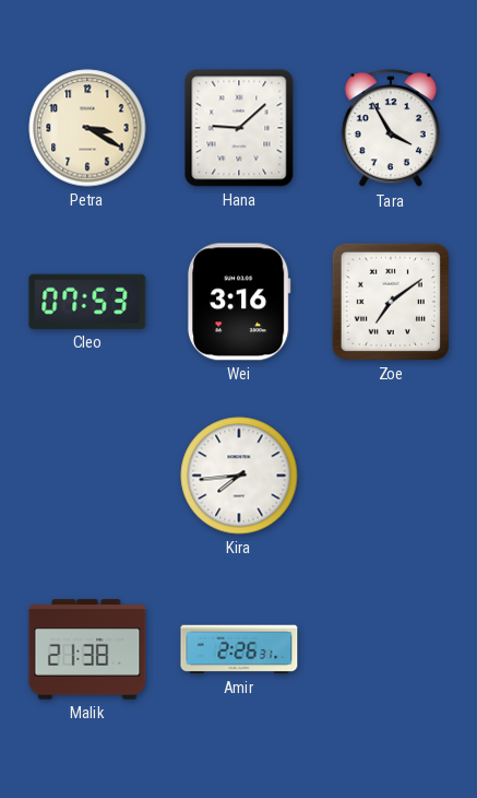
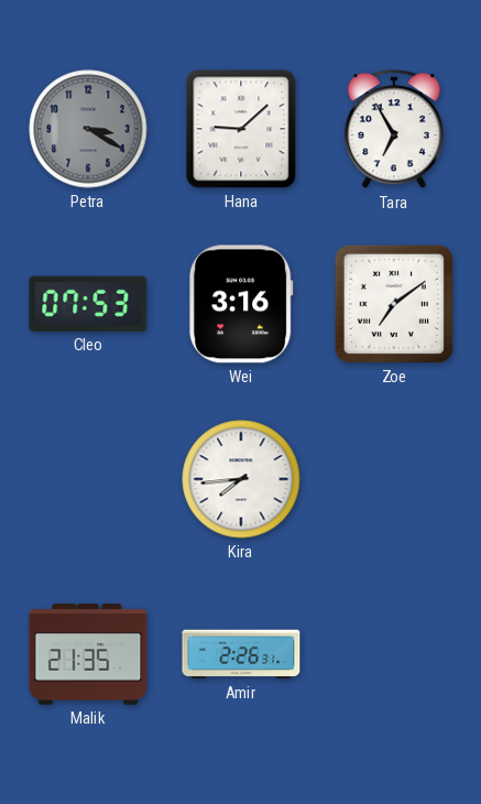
Petra dial: cream -> grey
Tara: 3:55 -> 6:55
Malik: 21:38 -> 21:35
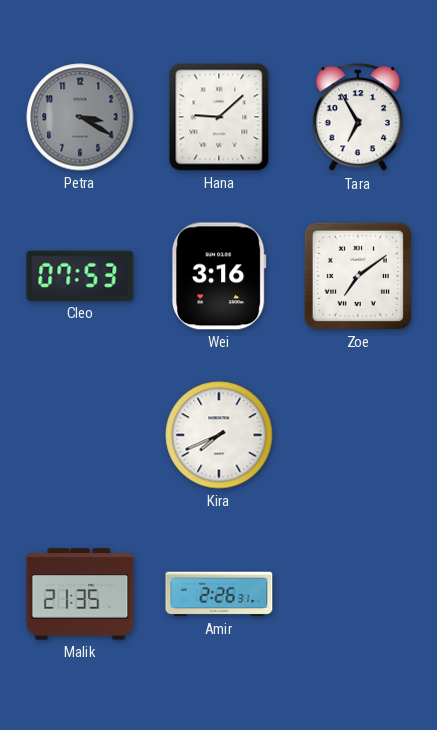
Kira: 7:44 -> 7:41
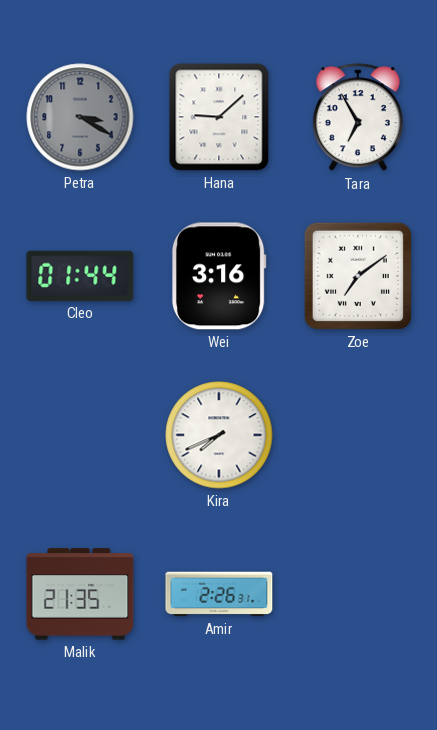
Cleo: 07:53 -> 01:44
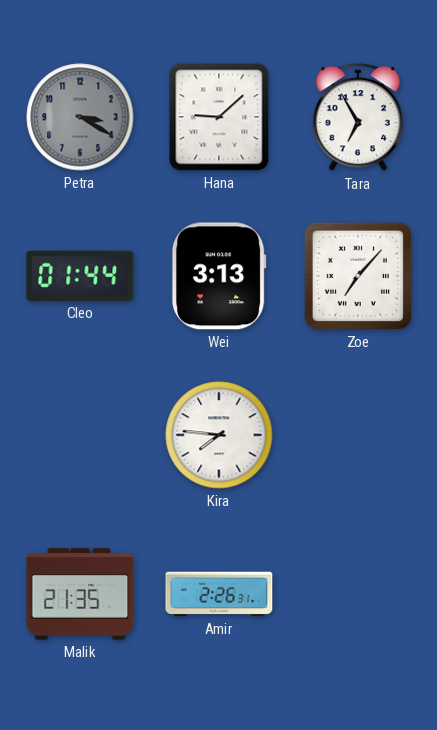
Wei: 3:16 -> 3:13
Zoe: 7:09 -> 7:07
Kira: 7:41 -> 7:46
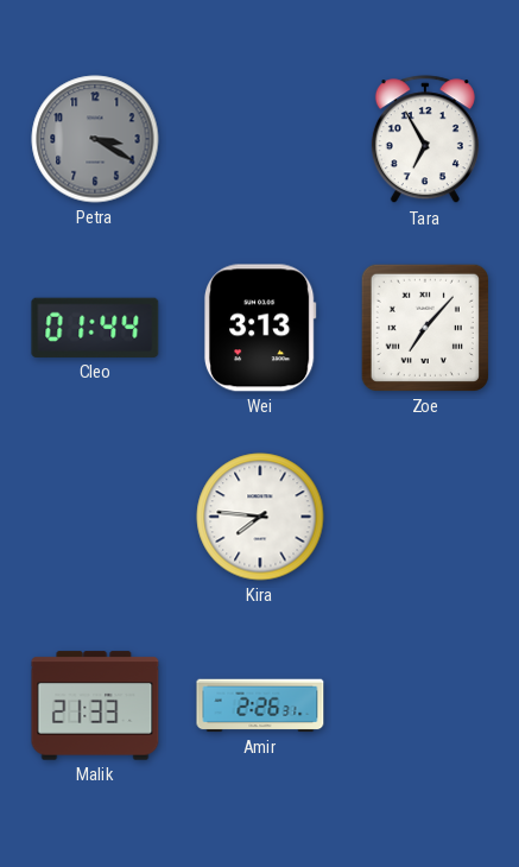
Hana: 9:08 -> none
Malik: 21:35 -> 21:33
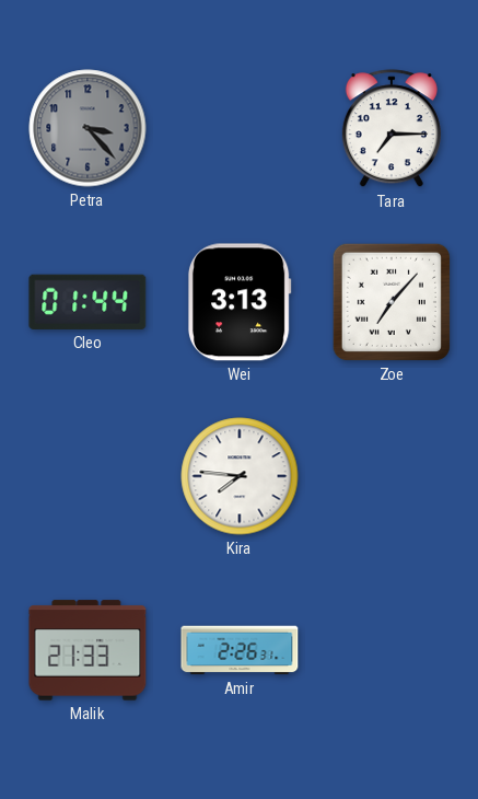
Petra: 3:20 -> 3:23
Tara: 6:55 -> 7:15
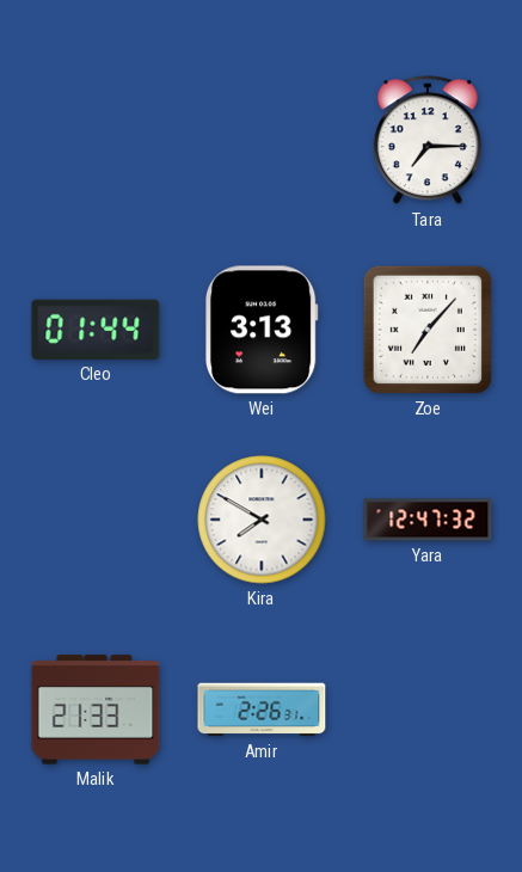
Petra: 3:23 -> none
Kira: 7:46 -> 7:50
Yara: none -> 12:47
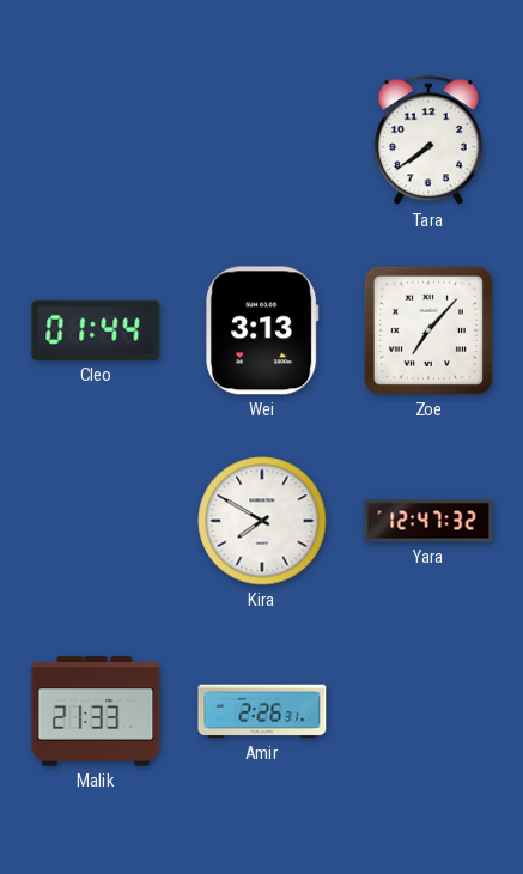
Tara: 7:15 -> 7:39
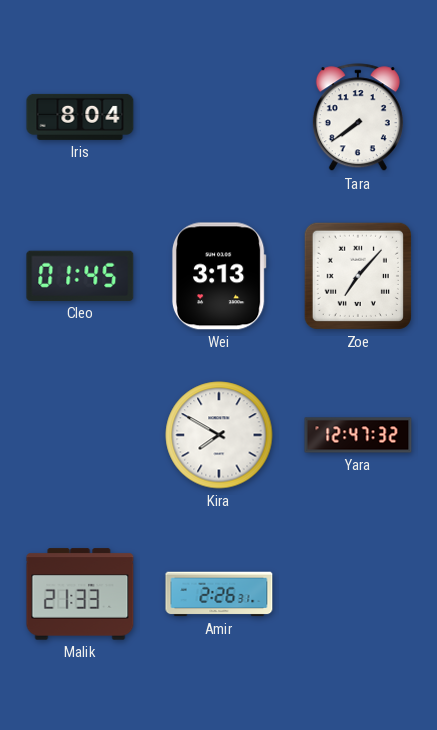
Iris: none -> 8:04
Cleo: 01:44 -> 01:45
